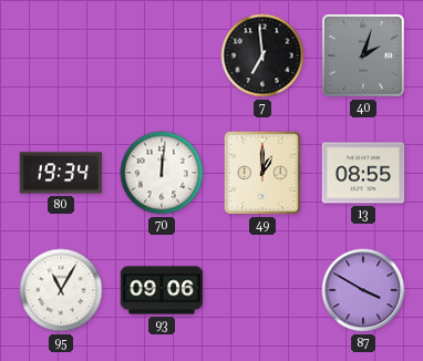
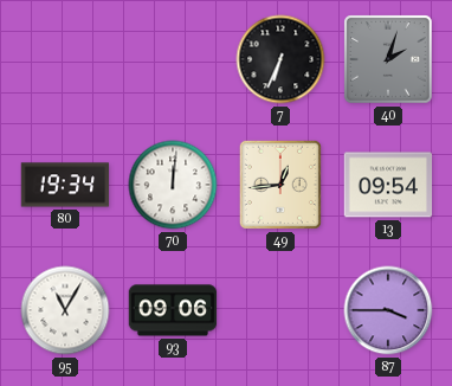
7: 6:59 -> 6:34
49: 1:00 -> 12:44
13: 08:55 -> 09:54
87: 3:50 -> 3:45
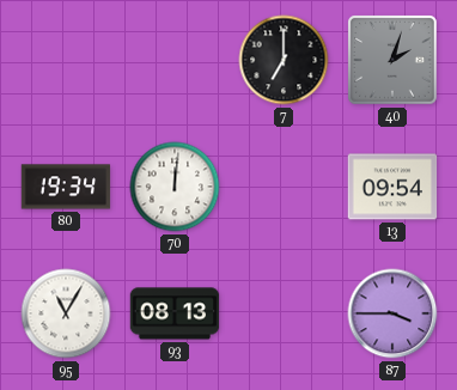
7: 6:34 -> 7:00
49: 12:44 -> none
93: 09:06 -> 08:13
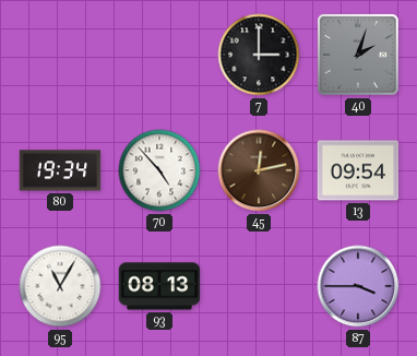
7: 7:00 -> 3:00
70: 12:01 -> 4:53
45: none -> 12:13
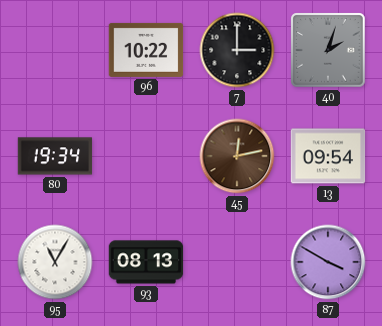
96: none -> 10:22
70: 4:53 -> none
87: 3:45 -> 3:50
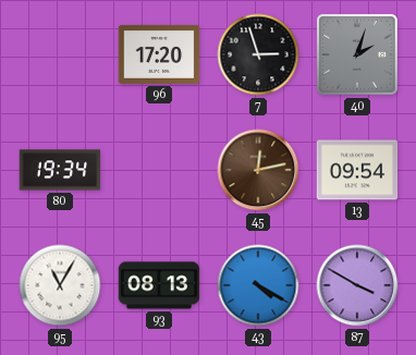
96: 10:22 -> 17:20
7: 3:00 -> 2:57
43: none -> 4:20
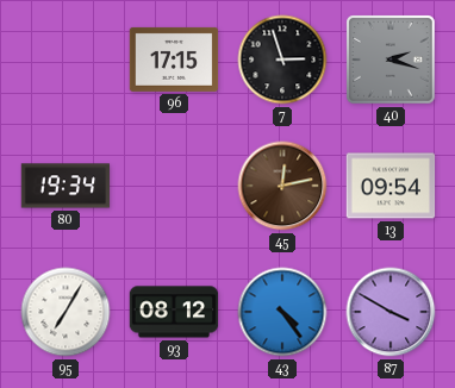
96: 17:20 -> 17:15
40: 2:03 -> 2:18
95: 11:05 -> 7:05
93: 08:13 -> 08:12
43: 4:20 -> 4:24
